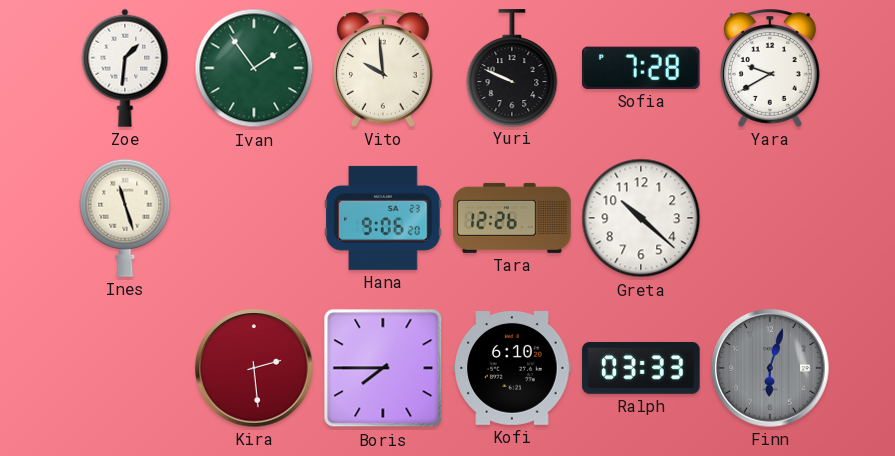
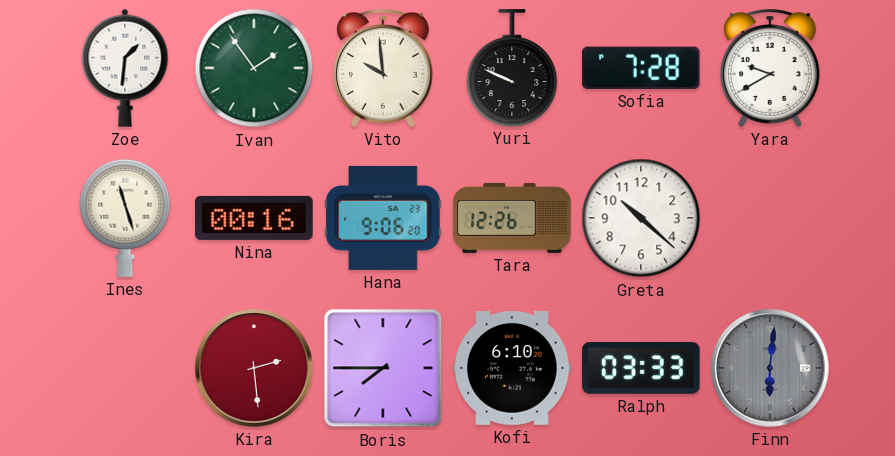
Nina: none -> 00:16
Finn: 6:03 -> 6:01
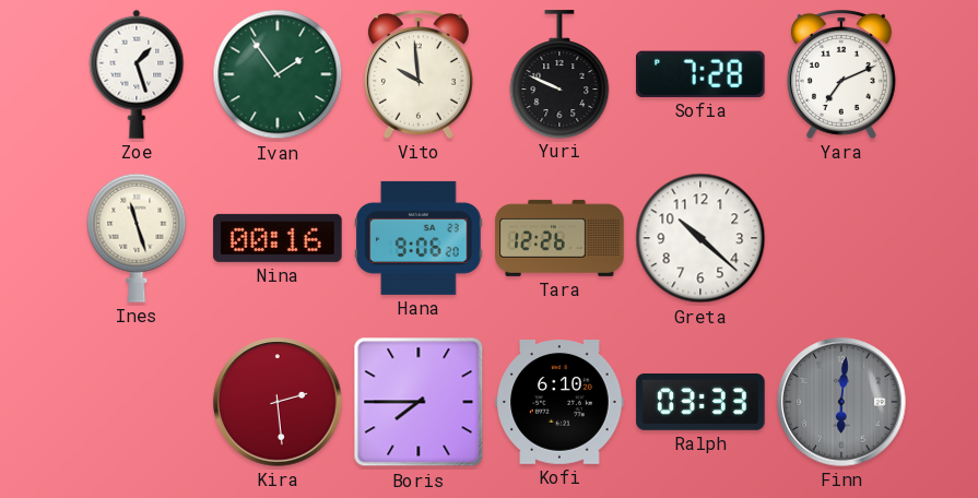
Zoe: 1:31 -> 1:27
Yara: 9:40 -> 7:11
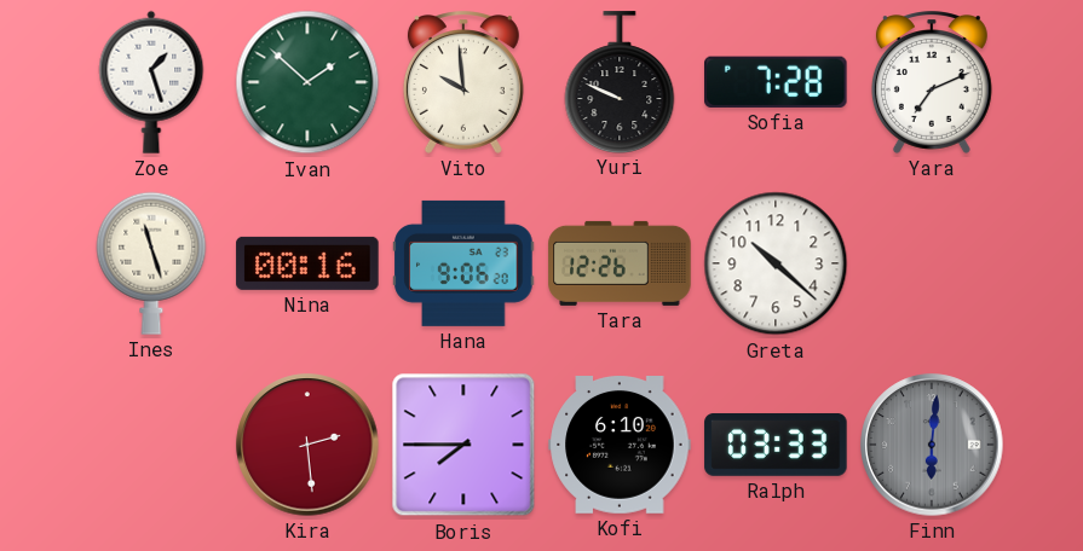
Ivan: 1:54 -> 1:52
